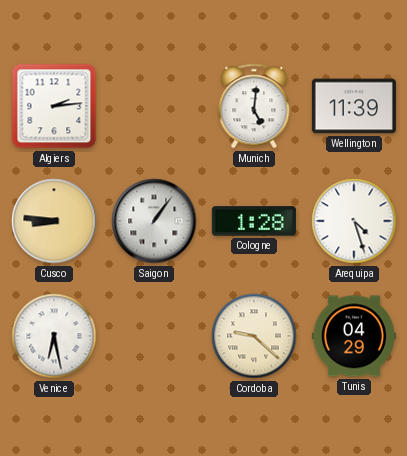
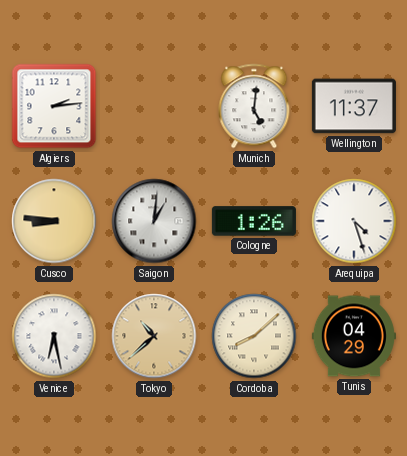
Wellington: 11:39 -> 11:37
Saigon: 1:06 -> 1:01
Cologne: 1:28 -> 1:26
Tokyo: none -> 10:38
Cordoba: 9:22 -> 8:08
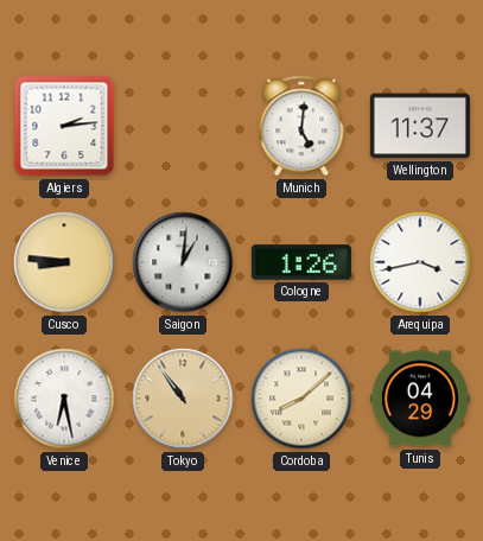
Arequipa: 4:27 -> 3:43
Tokyo: 10:38 -> 10:54
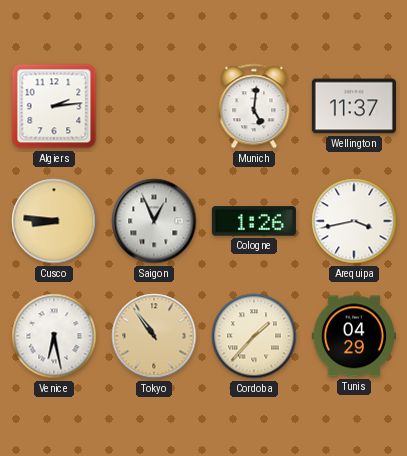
Saigon: 1:01 -> 12:56
Cordoba: 8:08 -> 1:37
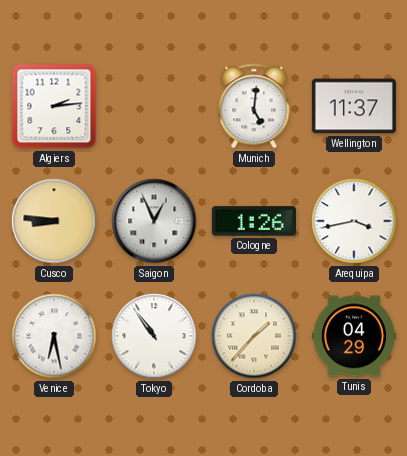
Tokyo dial: champagne -> white
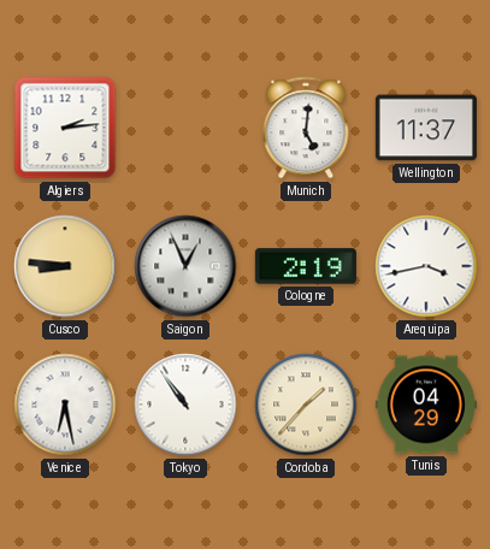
Cologne: 1:26 -> 2:19
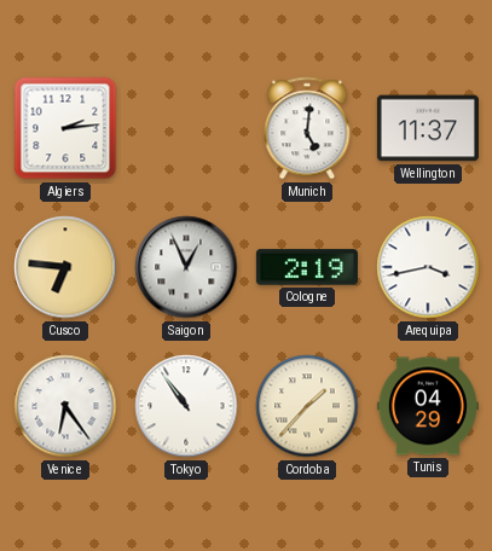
Cusco: 8:46 -> 6:46
Venice: 6:28 -> 6:24
